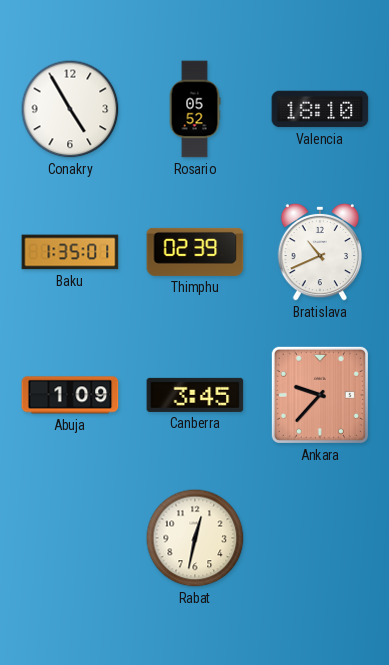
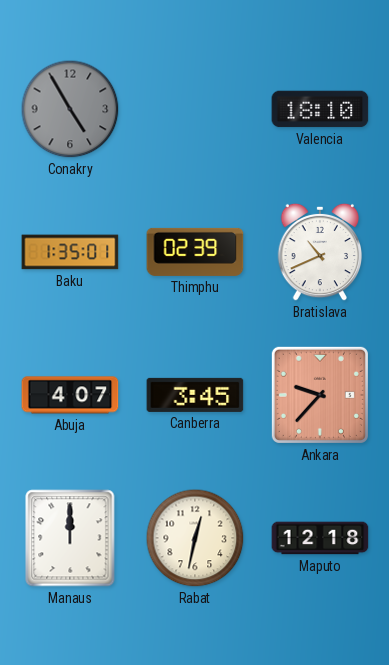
Conakry dial: white -> grey
Rosario: 05:52 -> none
Abuja: 1:09 -> 4:07
Manaus: none -> 12:00
Maputo: none -> 12:18
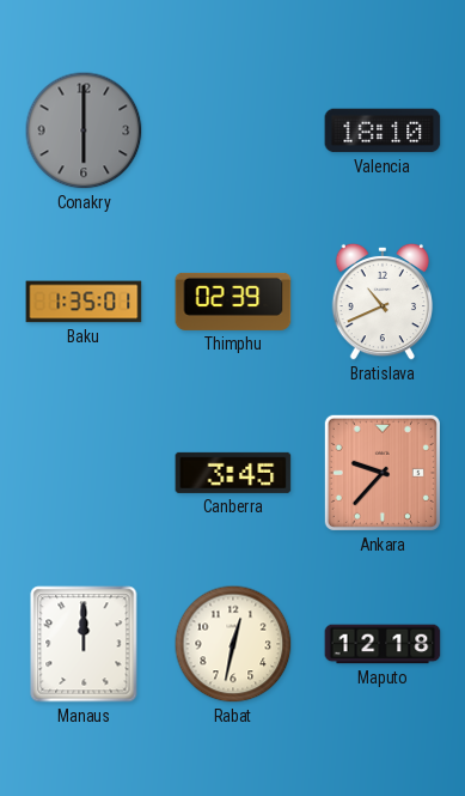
Conakry: 4:55 -> 6:00
Abuja: 4:07 -> none
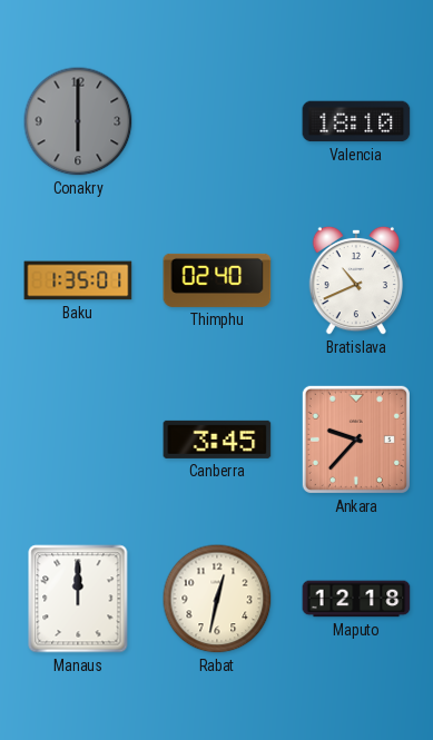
Thimphu: 02:39 -> 02:40
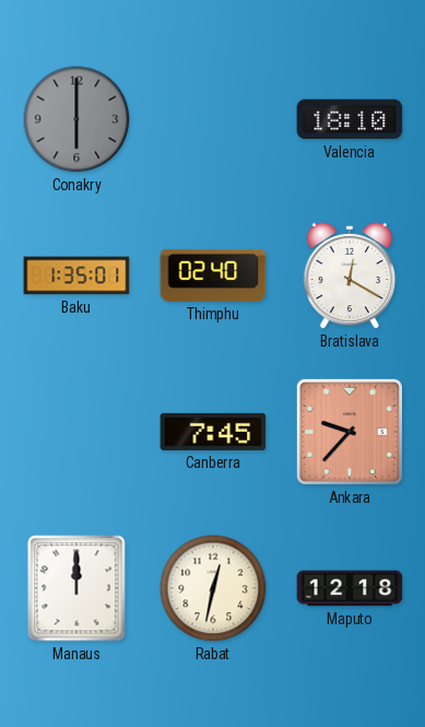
Bratislava: 10:41 -> 12:20
Canberra: 3:45 -> 7:45
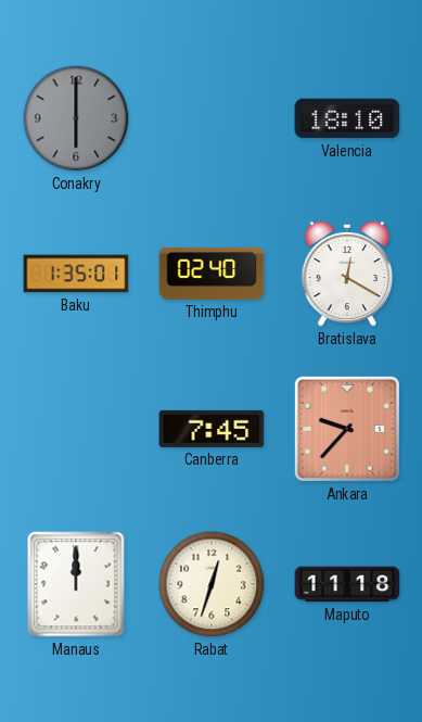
Rabat: 12:32 -> 12:33
Maputo: 12:18 -> 11:18
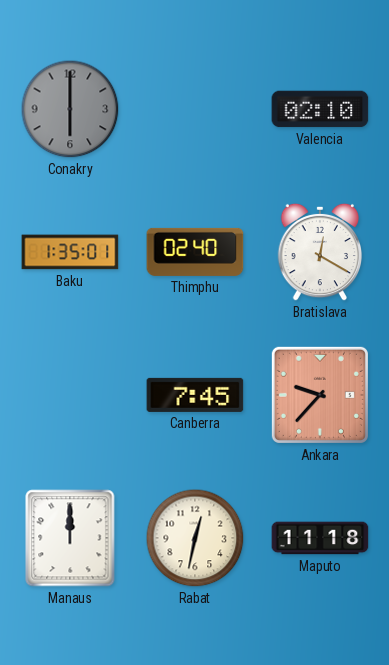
Valencia: 18:10 -> 02:10
Rabat: 12:33 -> 12:32
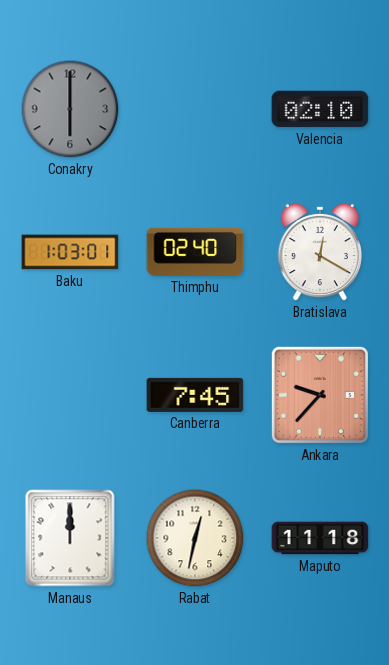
Baku: 1:35 -> 1:03
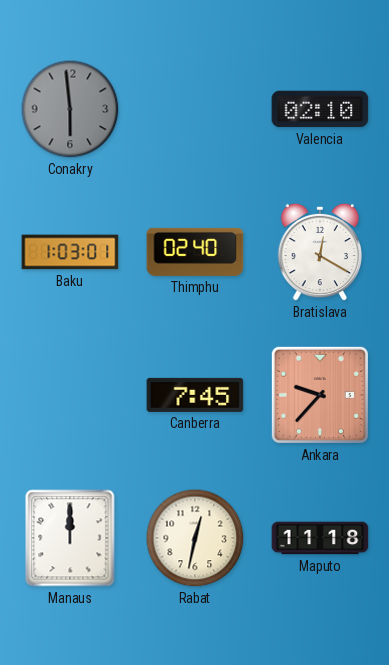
Conakry: 6:00 -> 5:59
